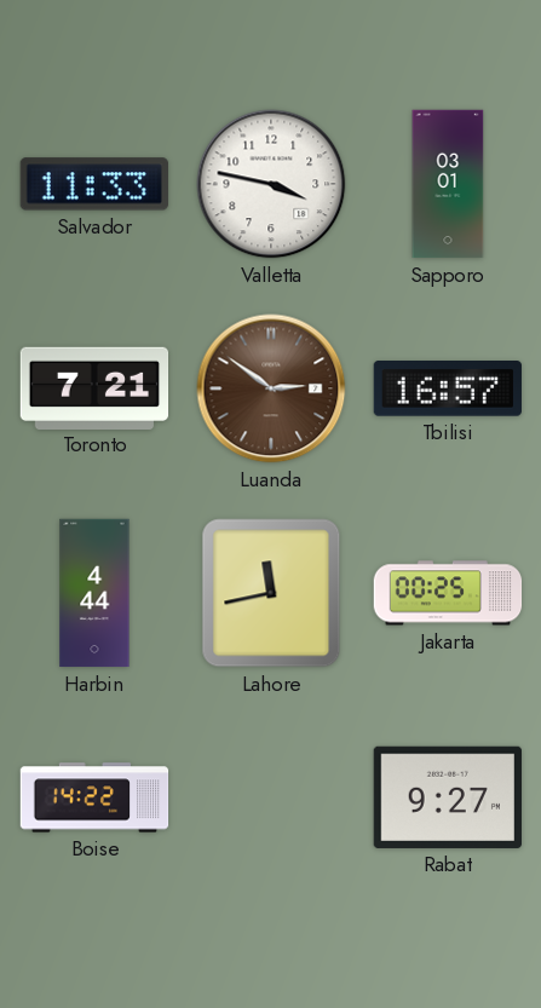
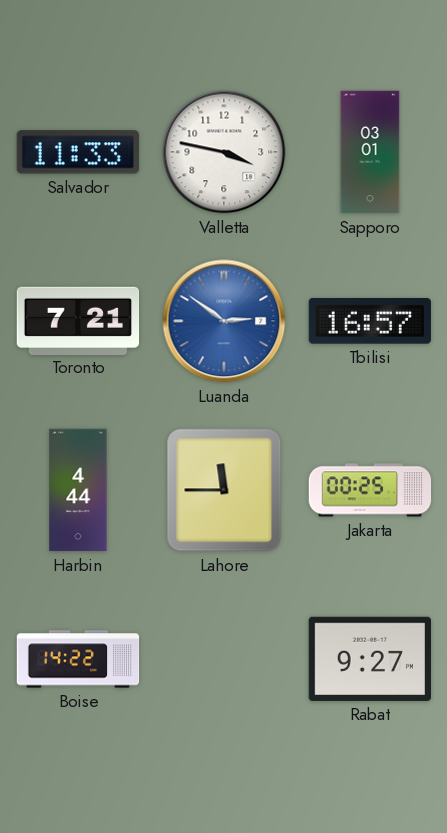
Luanda dial: brown -> blue
Lahore: 11:43 -> 11:45
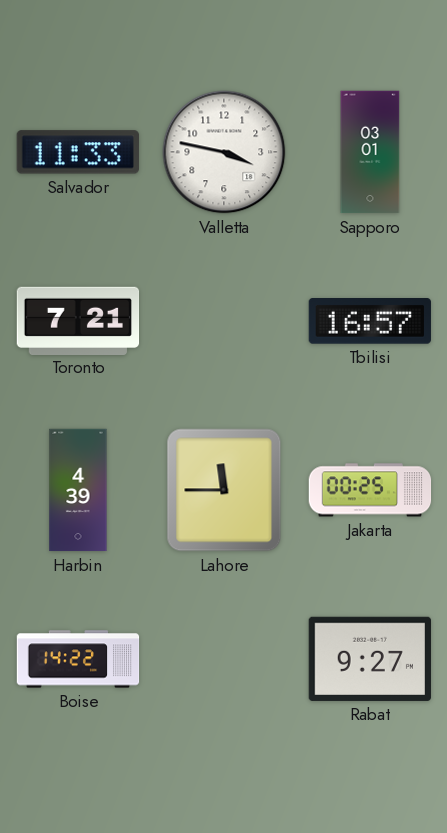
Luanda: 2:51 -> none
Harbin: 4:44 -> 4:39
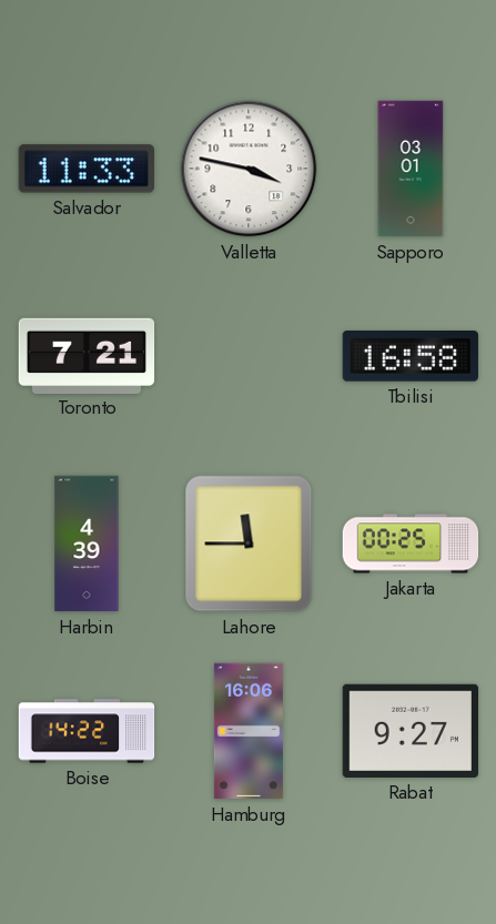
Tbilisi: 16:57 -> 16:58
Hamburg: none -> 16:06
